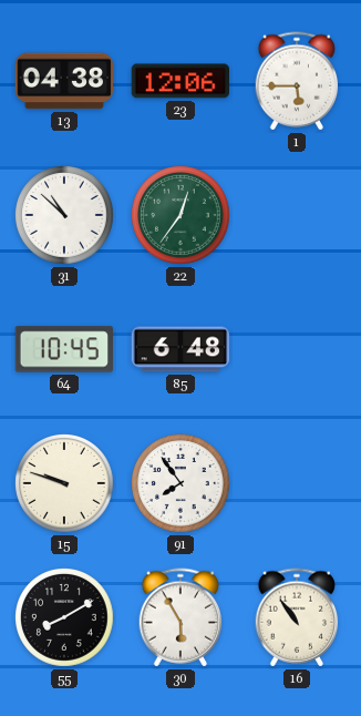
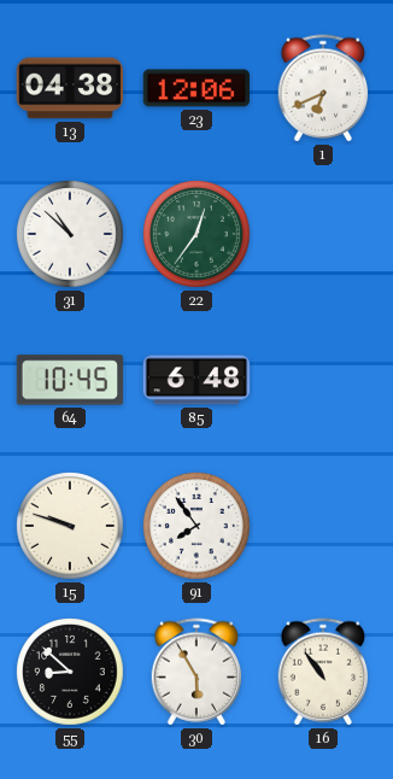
1: 5:45 -> 6:41
55: 8:10 -> 8:52
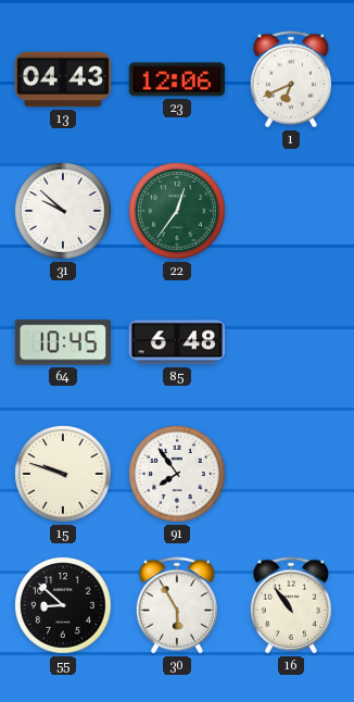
13: 04:38 -> 04:43
31: 10:52 -> 9:52
